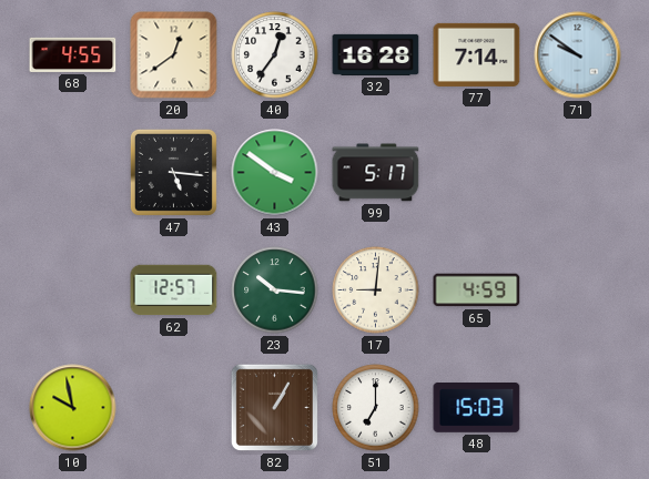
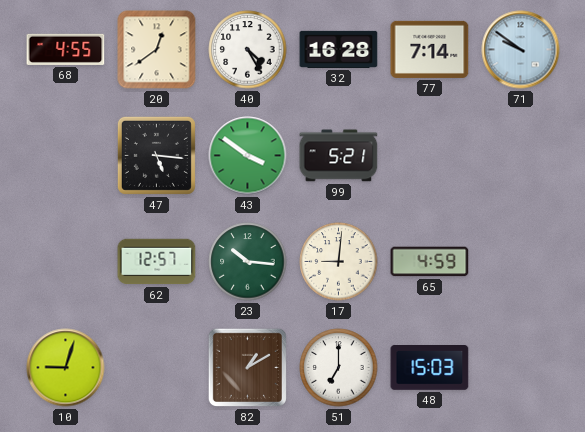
40: 12:36 -> 4:25
99: 5:17 -> 5:21
10: 9:58 -> 9:03
82: 1:05 -> 1:10
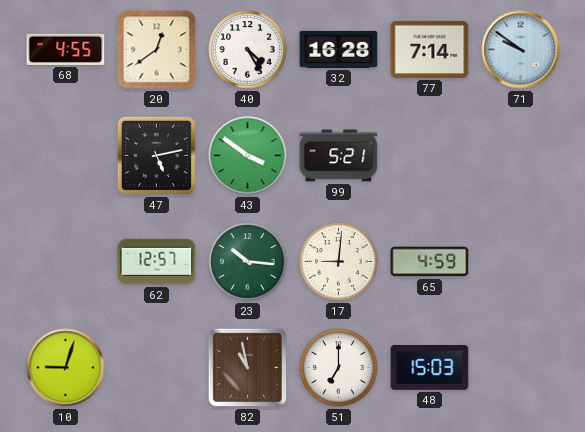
47: 5:16 -> 5:13
82: 1:10 -> 10:58
